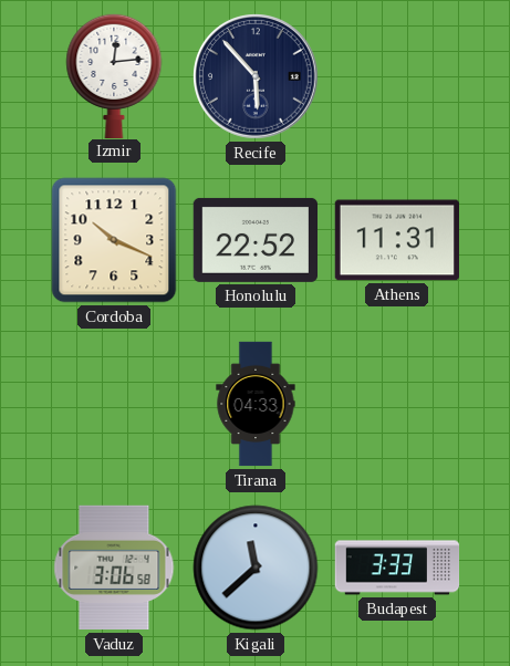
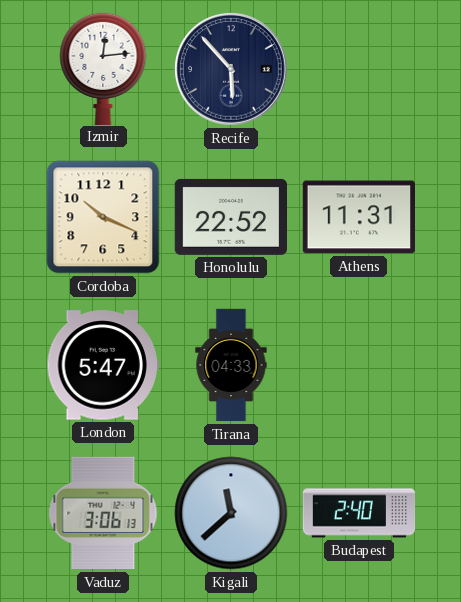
London: none -> 5:47
Vaduz: 3:06:58 -> 3:06:13
Budapest: 3:33 -> 2:40
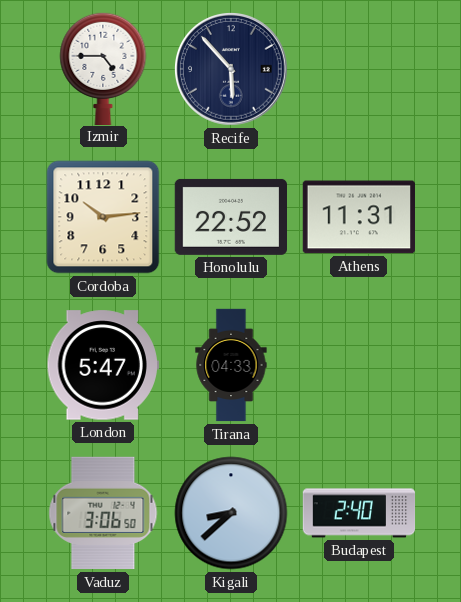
Izmir: 12:14 -> 4:45
Cordoba: 10:19 -> 10:14
Vaduz: 3:06:13 -> 3:06:50
Kigali: 11:38 -> 8:38
